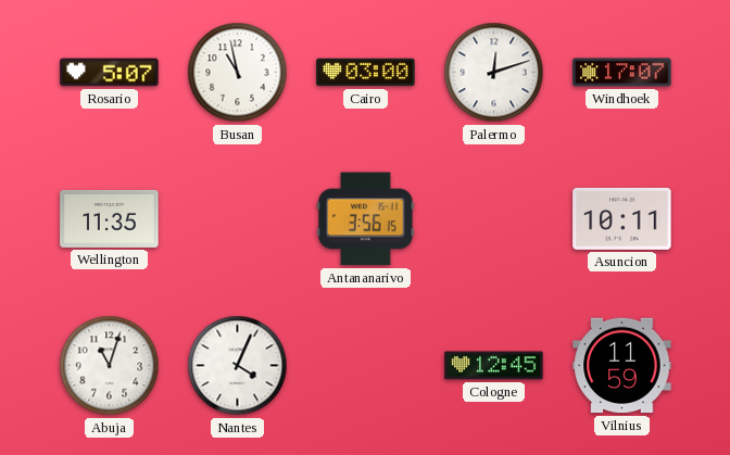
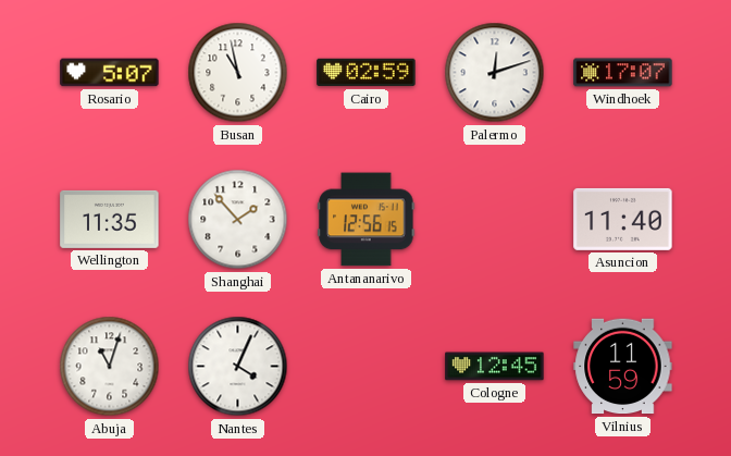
Cairo: 03:00 -> 02:59
Shanghai: none -> 1:53
Antananarivo: 3:56 -> 12:56
Asuncion: 10:11 -> 11:40
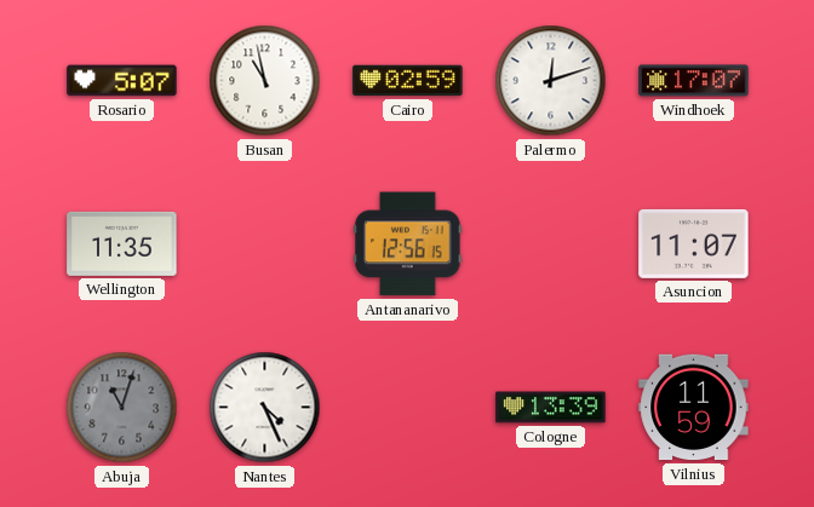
Shanghai: 1:53 -> none
Asuncion: 11:40 -> 11:07
Abuja dial: white -> grey
Nantes: 4:04 -> 4:26
Cologne: 12:45 -> 13:39
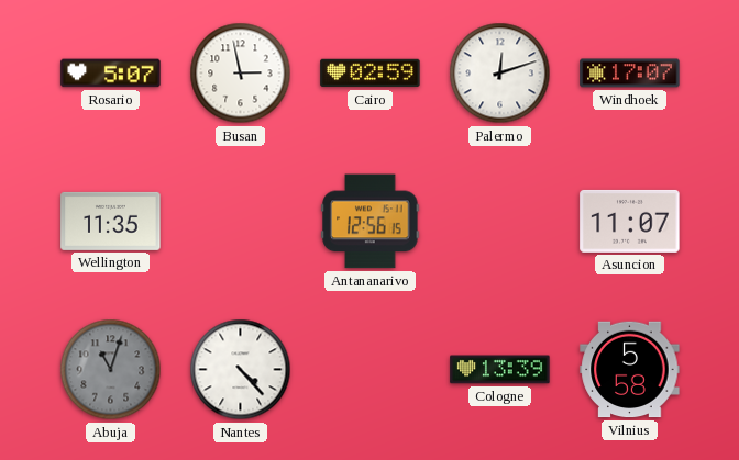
Busan: 10:58 -> 2:58
Nantes: 4:26 -> 4:23
Vilnius: 11:59 -> 5:58
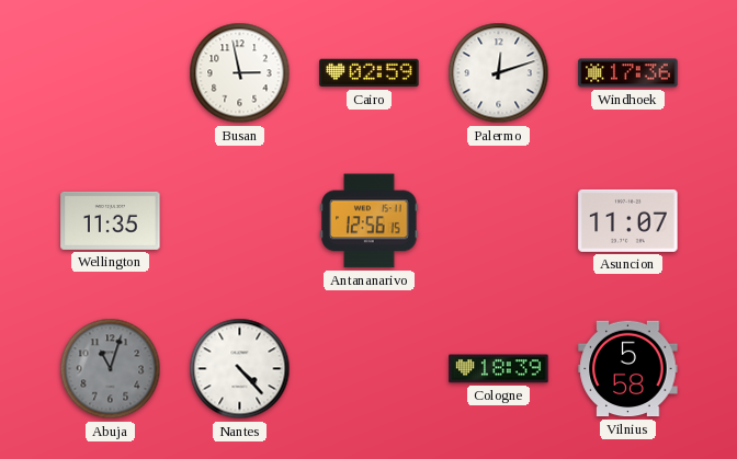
Rosario: 5:07 -> none
Windhoek: 17:07 -> 17:36
Cologne: 13:39 -> 18:39
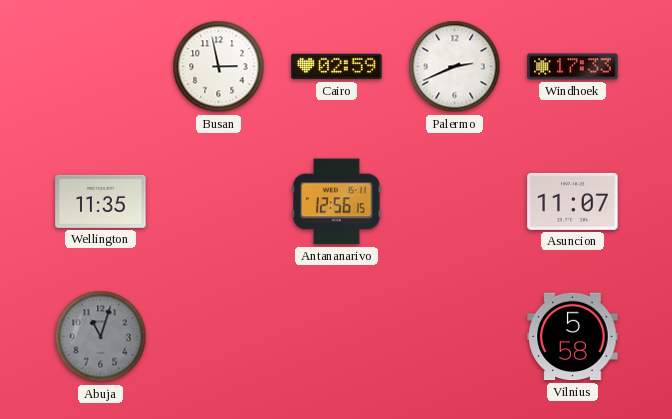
Palermo: 12:12 -> 2:41
Windhoek: 17:36 -> 17:33
Nantes: 4:23 -> none
Cologne: 18:39 -> none
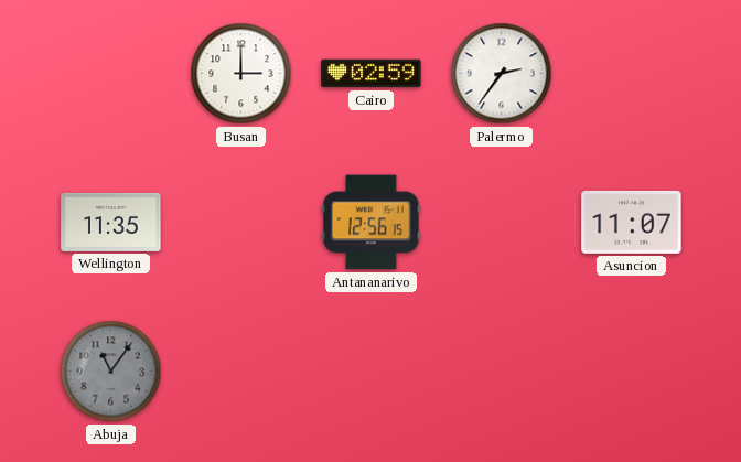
Busan: 2:58 -> 3:00
Palermo: 2:41 -> 2:36
Windhoek: 17:33 -> none
Abuja: 11:03 -> 11:06
Vilnius: 5:58 -> none
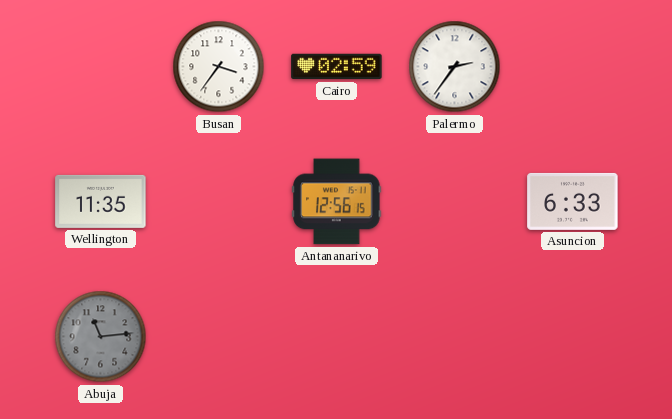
Busan: 3:00 -> 3:36
Asuncion: 11:07 -> 6:33
Abuja: 11:06 -> 11:14
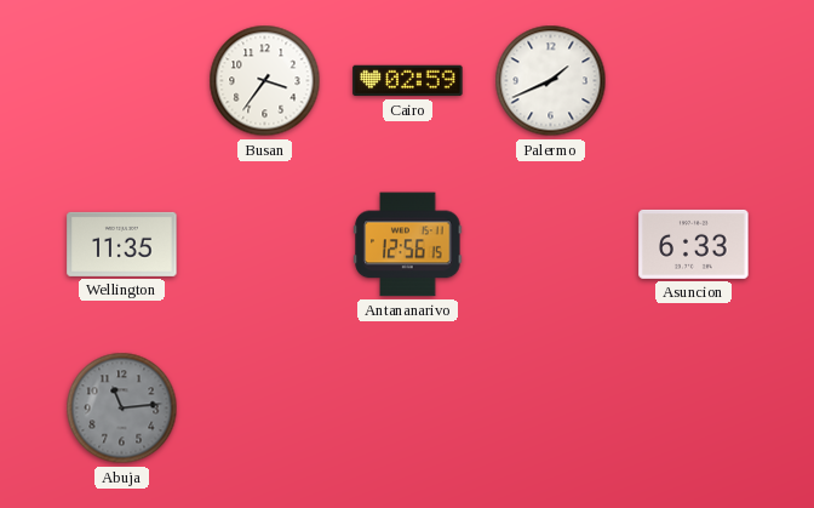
Palermo: 2:36 -> 1:41
